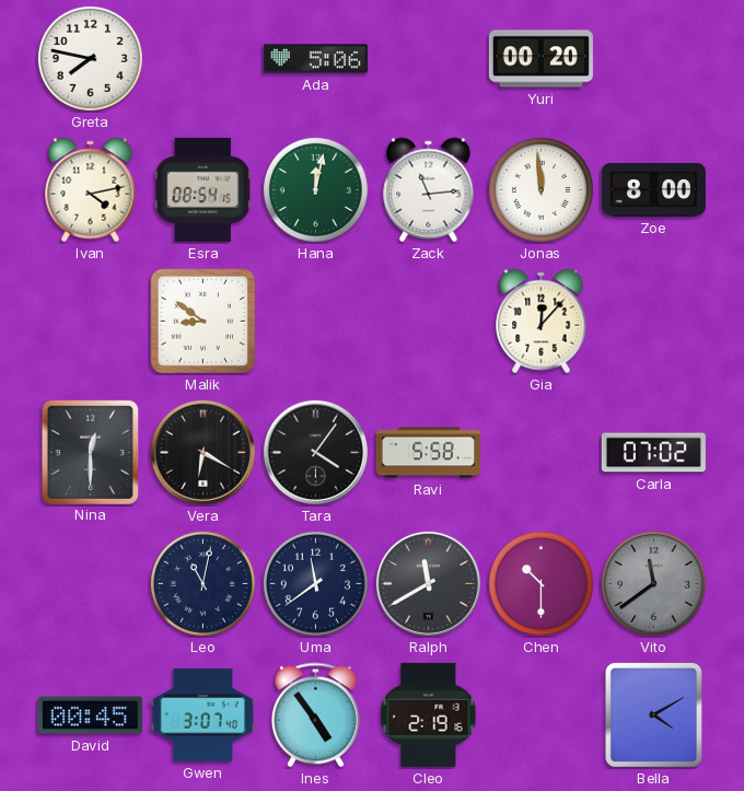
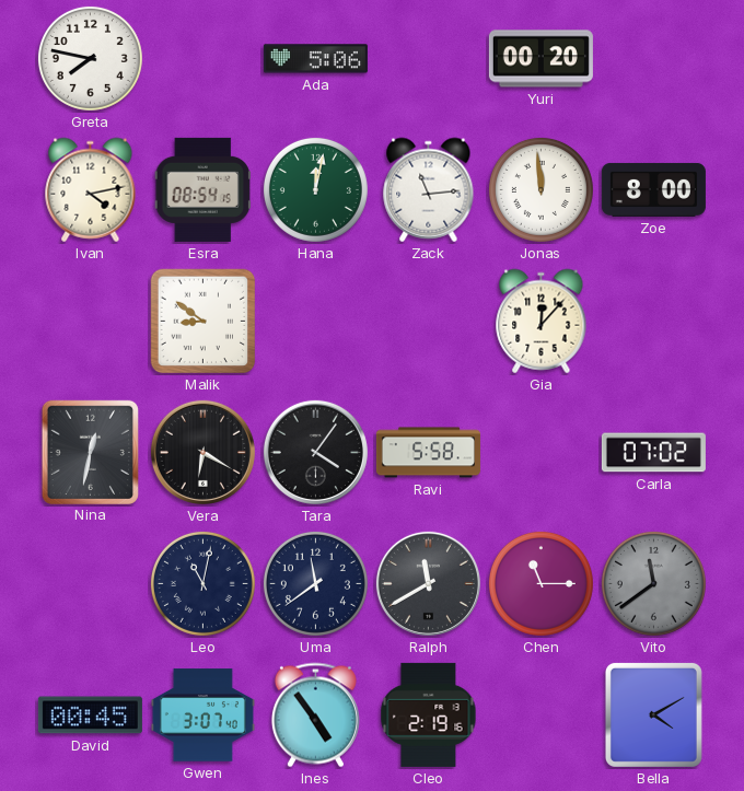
Nina: 12:30 -> 12:32
Chen: 10:30 -> 11:15
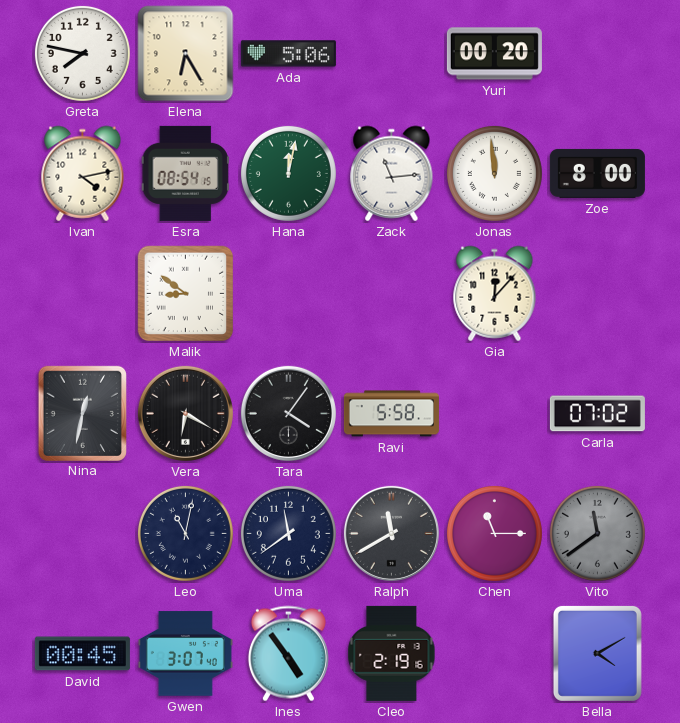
Elena: none -> 6:25
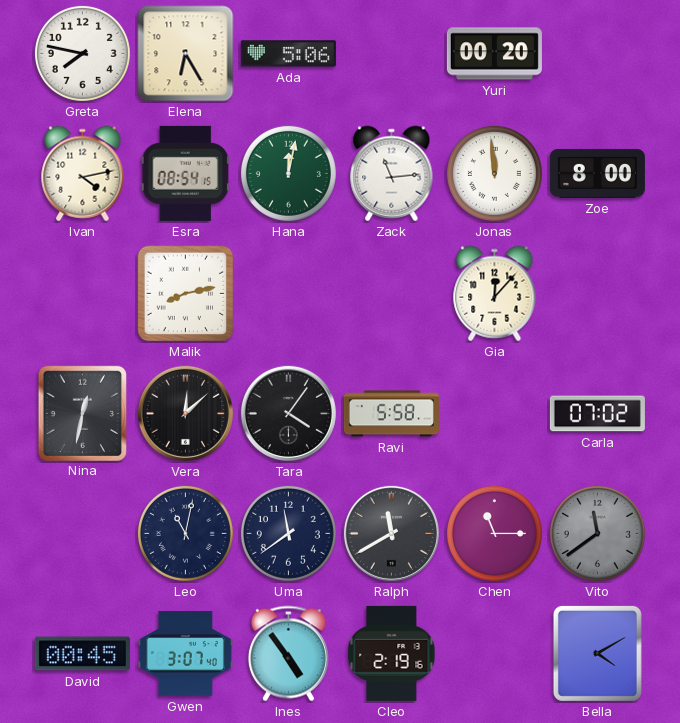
Malik: 8:51 -> 8:13
Vera: 6:20 -> 12:08
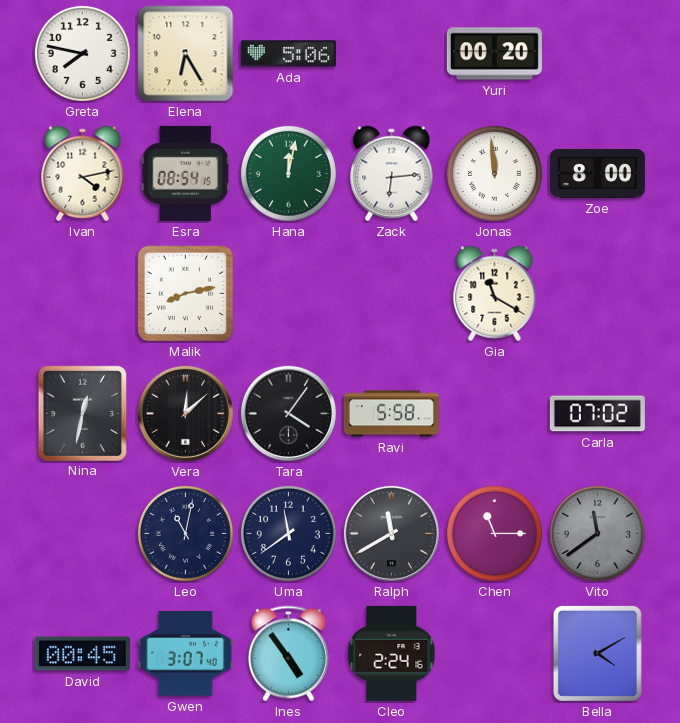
Zack: 11:14 -> 6:14
Gia: 12:07 -> 11:20
Cleo: 2:19 -> 2:24
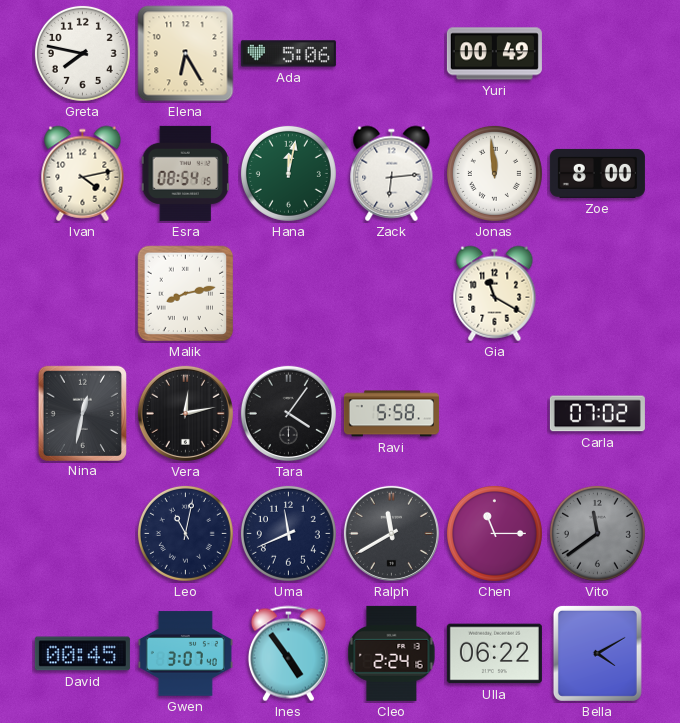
Yuri: 00:20 -> 00:49
Vera: 12:08 -> 12:13
Uma: 11:39 -> 11:41
Ulla: none -> 06:22
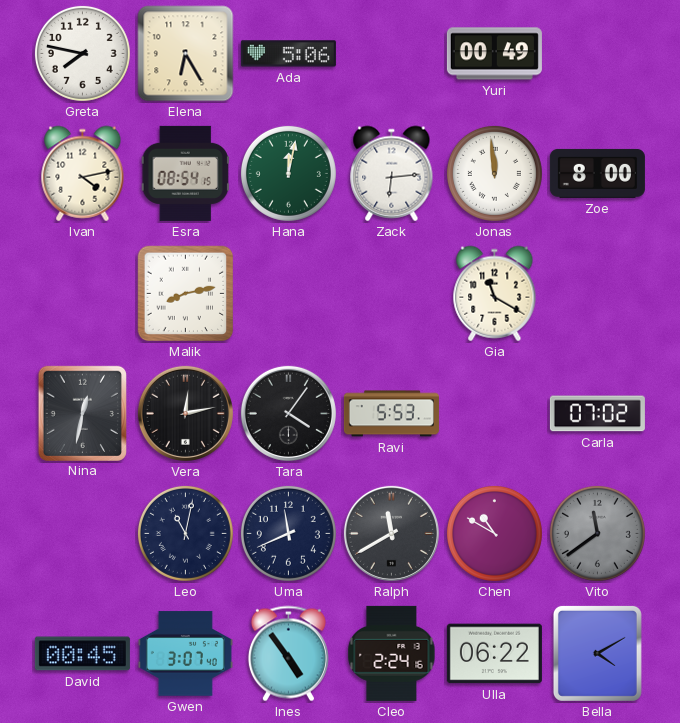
Ravi: 5:58 -> 5:53
Chen: 11:15 -> 10:50
